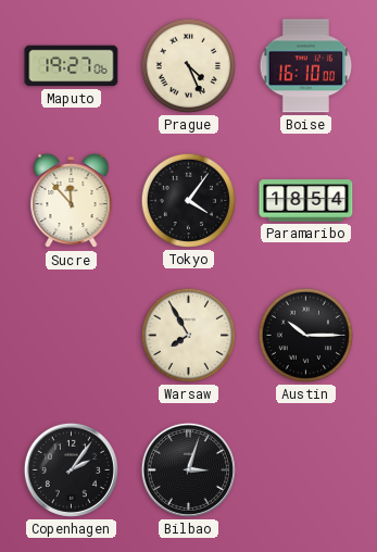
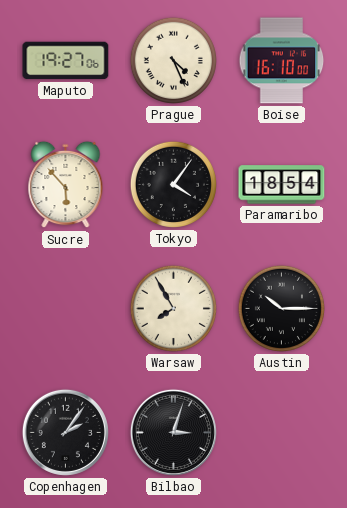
Sucre: 11:53 -> 5:53
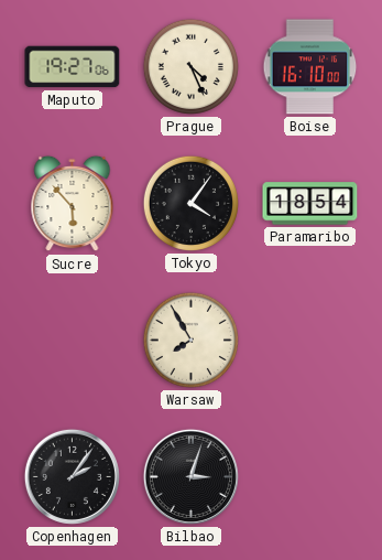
Austin: 10:15 -> none
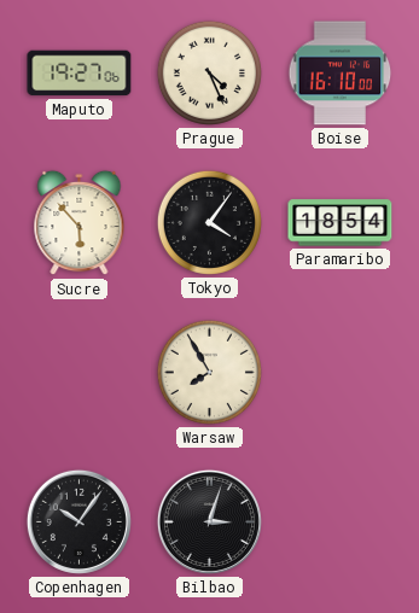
Copenhagen: 2:06 -> 10:06
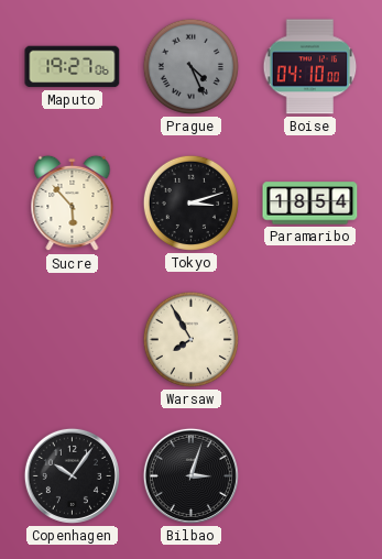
Prague dial: cream -> grey
Boise: 16:10 -> 04:10
Tokyo: 4:06 -> 3:12
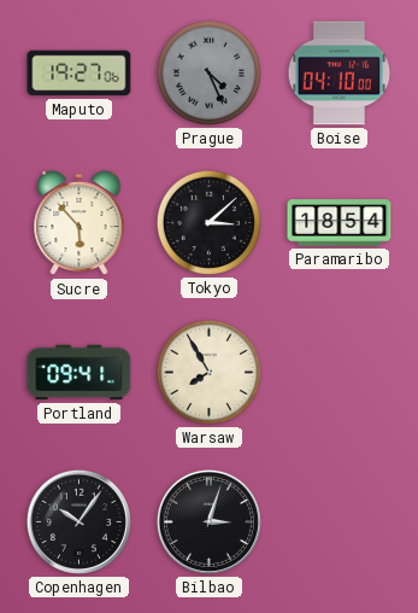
Tokyo: 3:12 -> 3:08
Portland: none -> 09:41
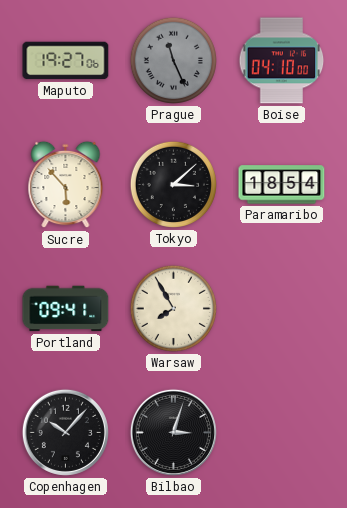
Prague: 4:26 -> 11:26
Copenhagen: 10:06 -> 10:07
